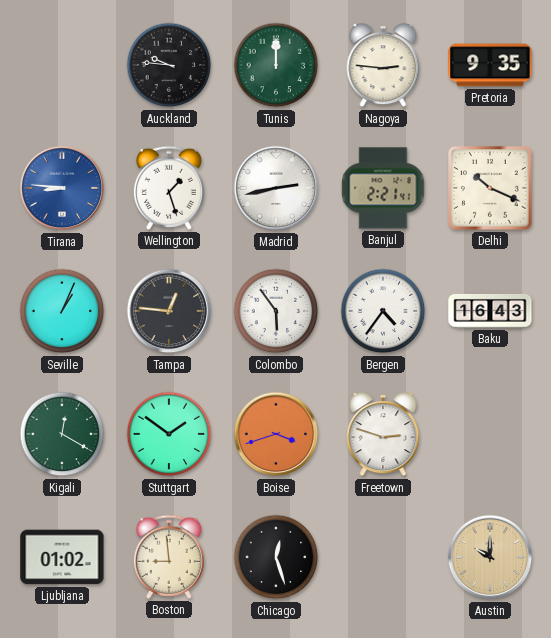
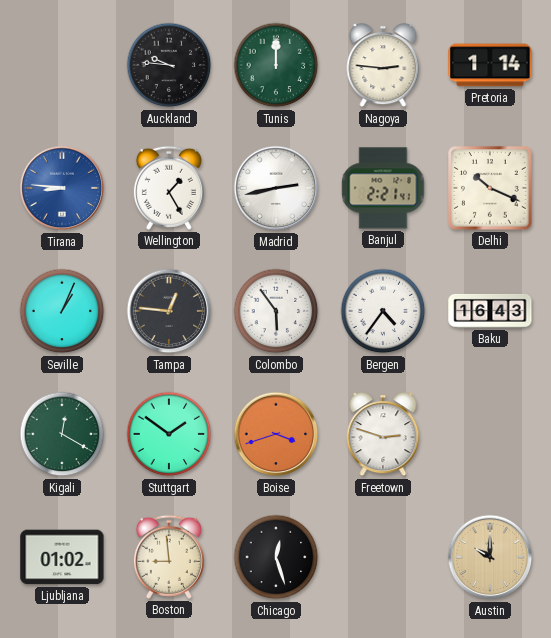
Pretoria: 9:35 -> 1:14
Wellington: 1:27 -> 1:25
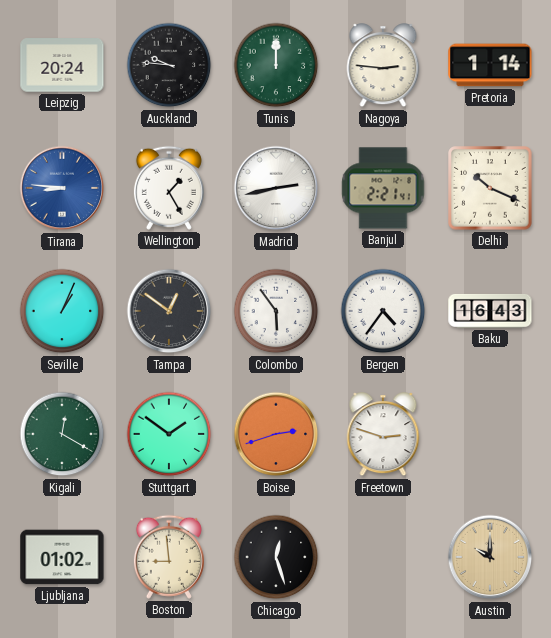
Leipzig: none -> 20:24
Tampa: 12:46 -> 12:51
Boise: 3:42 -> 2:42
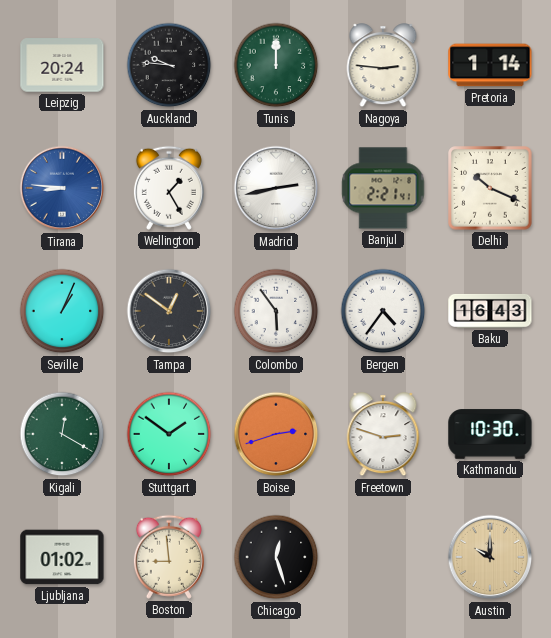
Kathmandu: none -> 10:30
